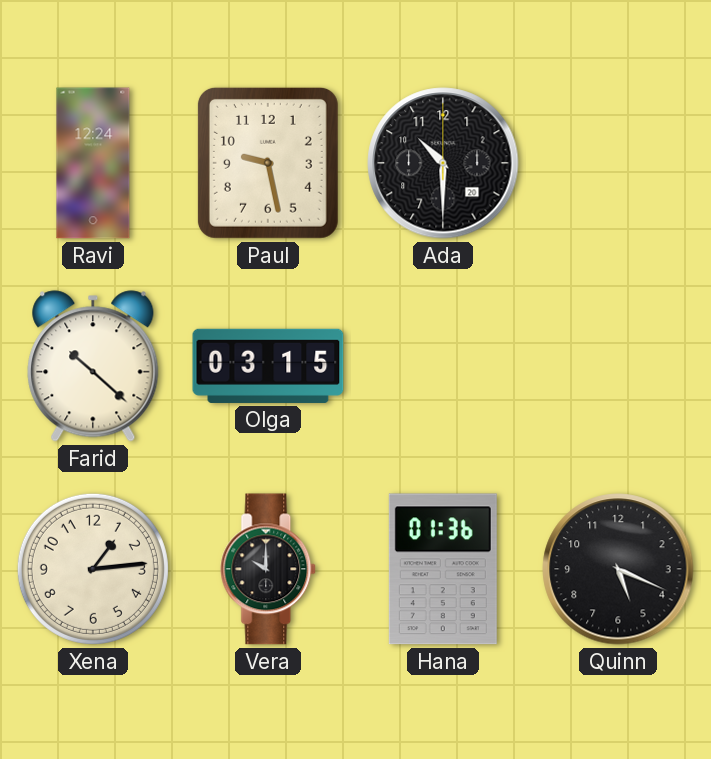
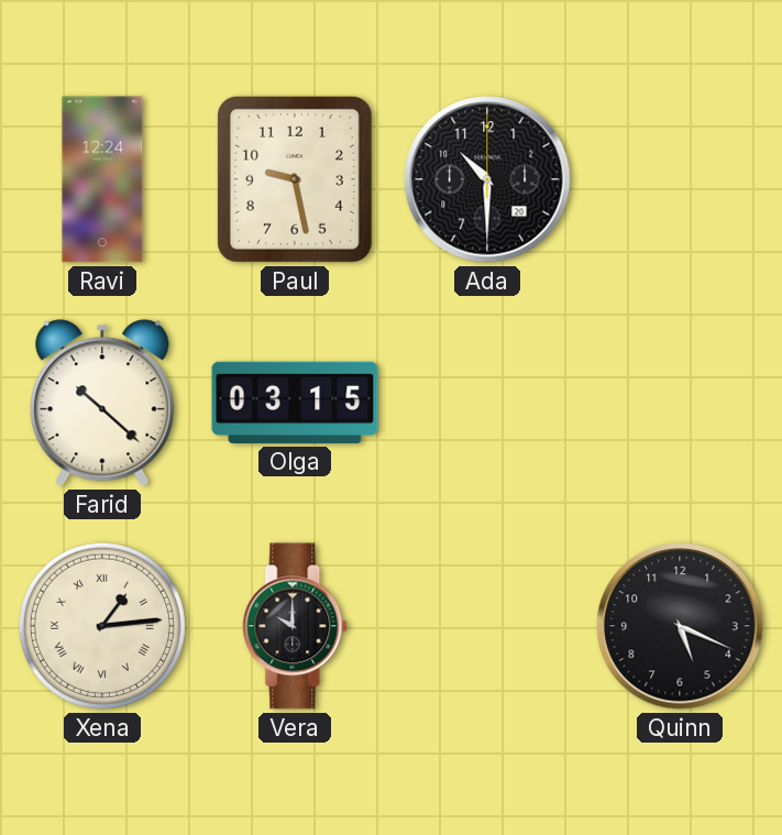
Xena numerals: Arabic -> Roman
Hana: 01:36 -> none
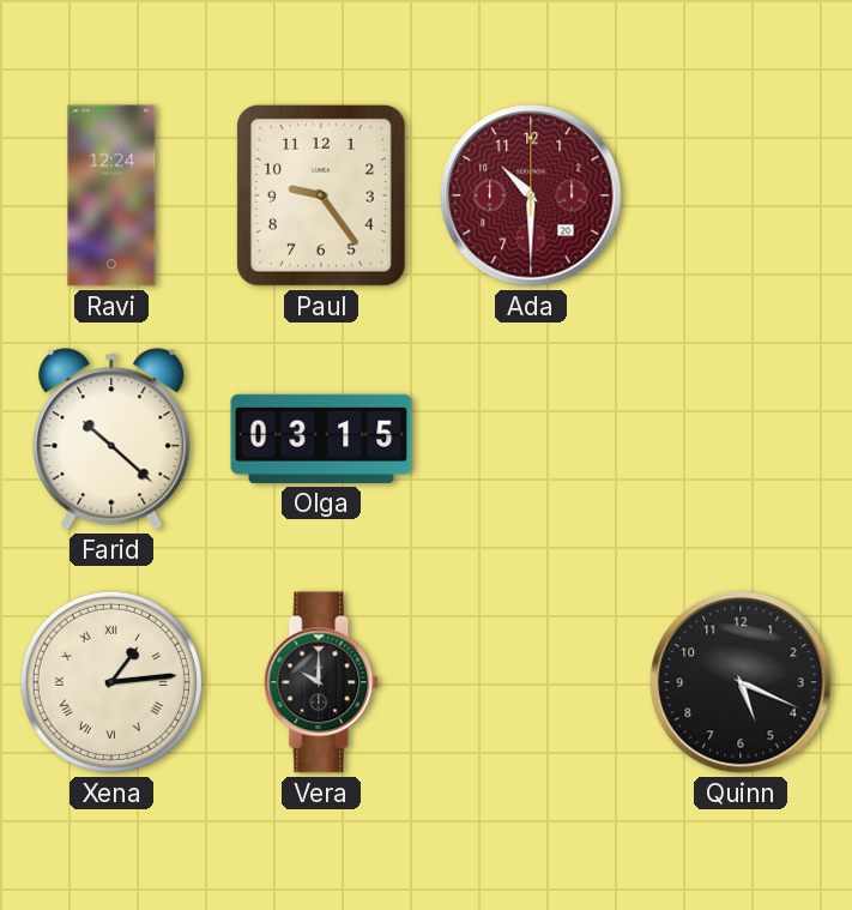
Paul: 9:28 -> 9:24
Ada dial: black -> burgundy
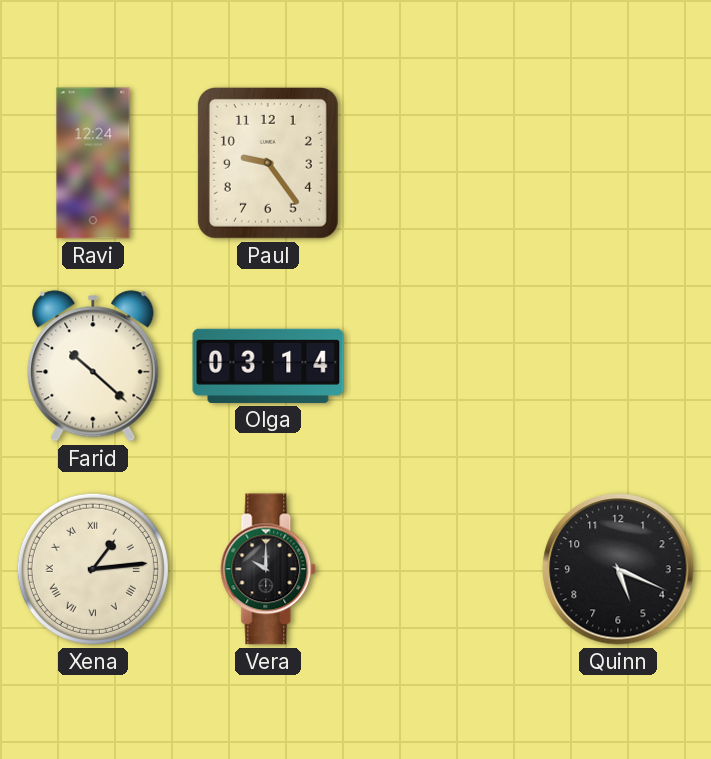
Ada: 10:30 -> none
Olga: 03:15 -> 03:14
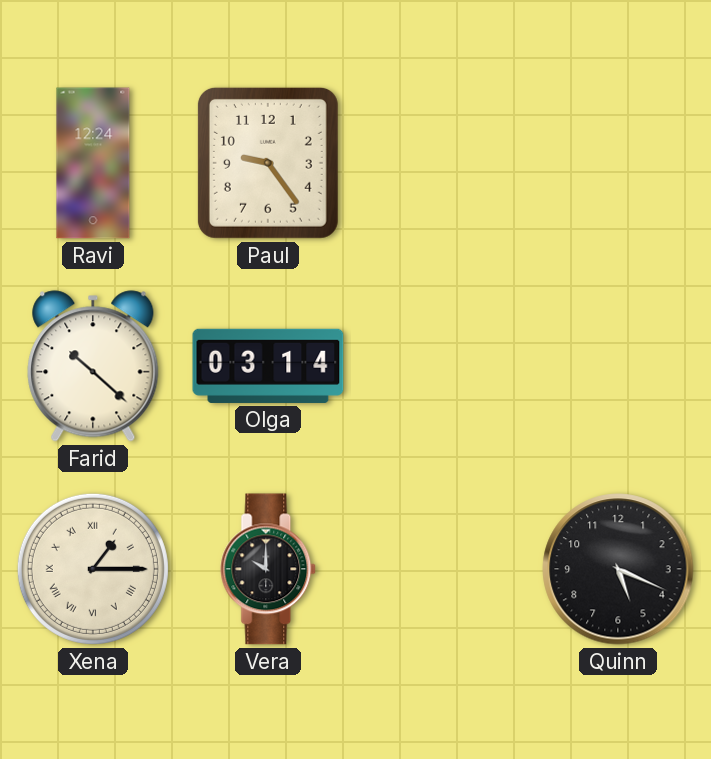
Xena: 1:14 -> 1:15
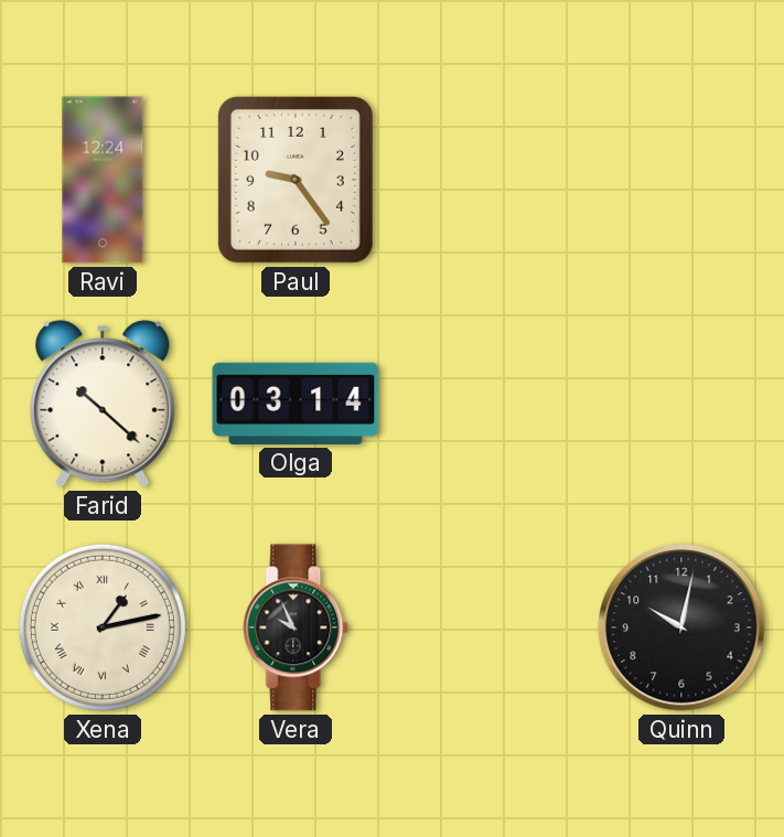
Xena: 1:15 -> 1:13
Vera: 10:00 -> 9:56
Quinn: 5:19 -> 10:02
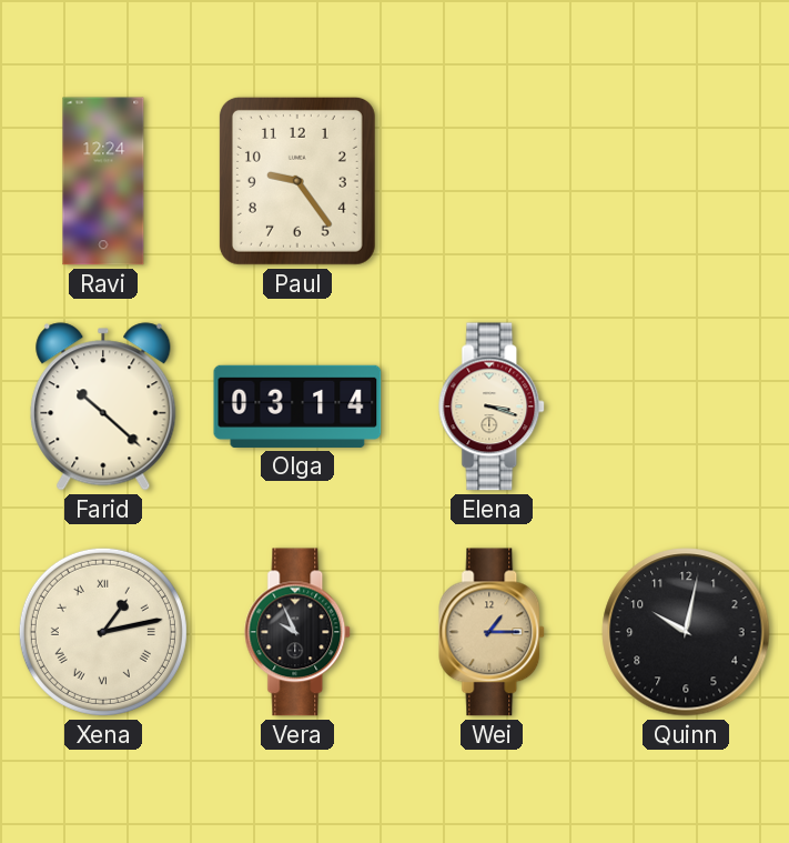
Elena: none -> 3:18
Wei: none -> 1:15
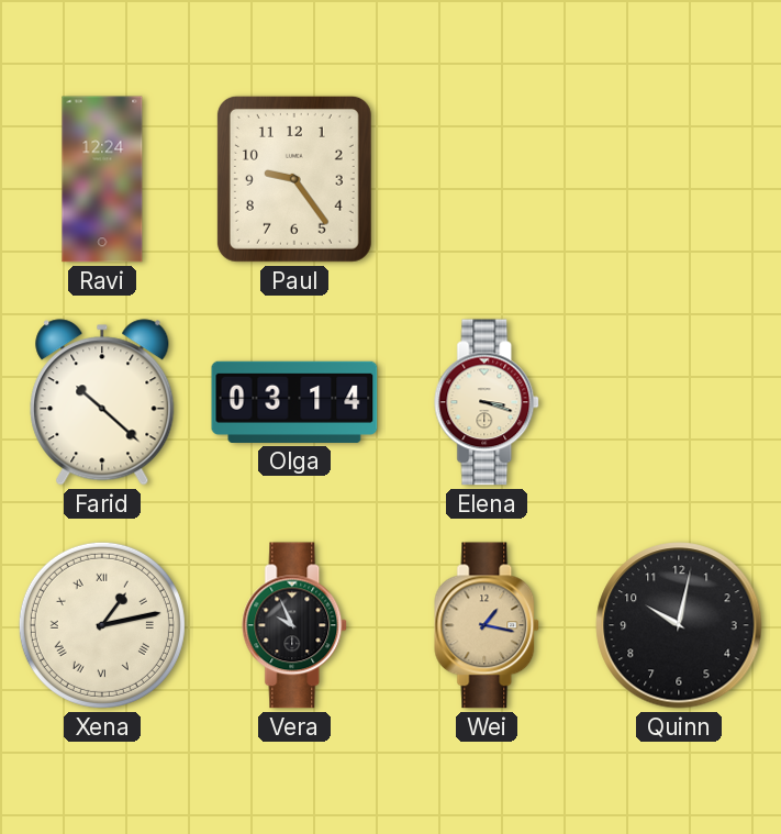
Wei: 1:15 -> 1:17
